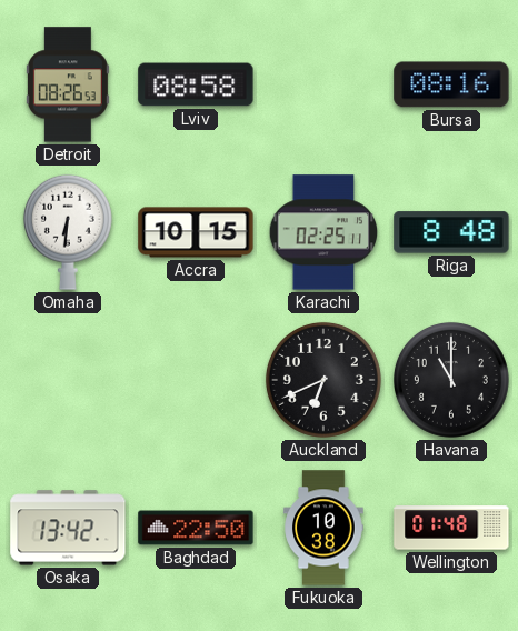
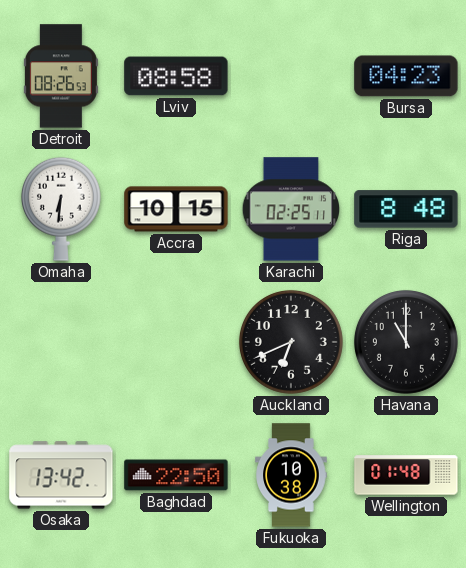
Bursa: 08:16 -> 04:23
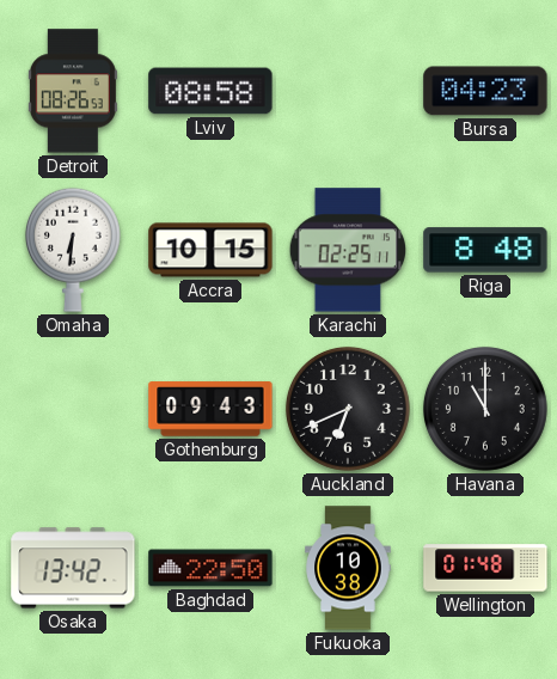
Gothenburg: none -> 09:43
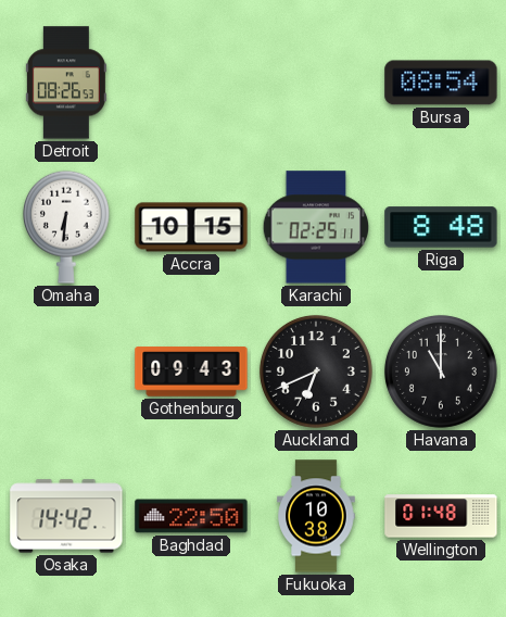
Lviv: 08:58 -> none
Bursa: 04:23 -> 08:54
Osaka: 13:42 -> 14:42
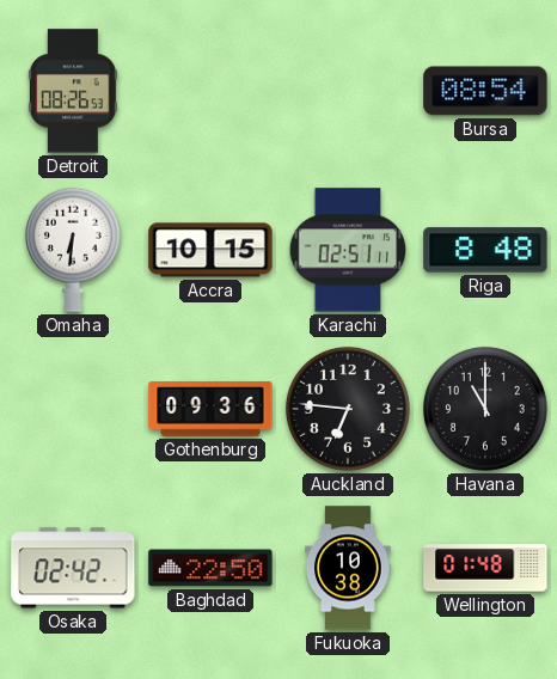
Karachi: 02:25 -> 02:51
Gothenburg: 09:43 -> 09:36
Auckland: 6:41 -> 6:46
Osaka: 14:42 -> 02:42
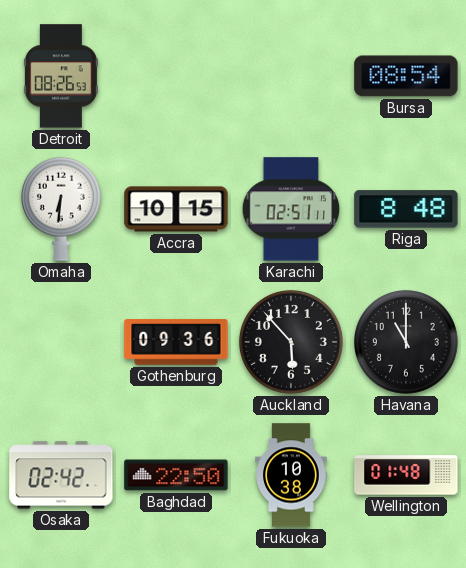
Auckland: 6:46 -> 5:53
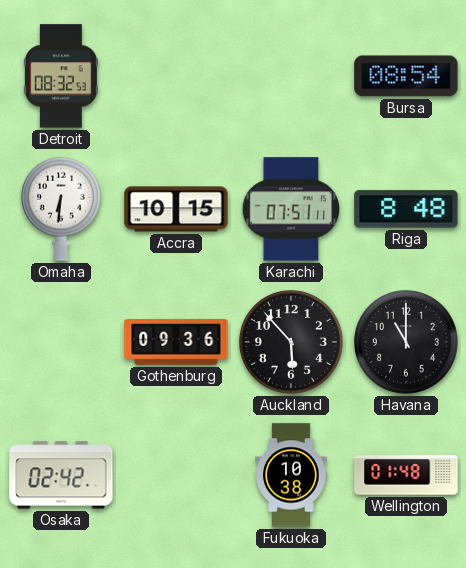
Detroit: 08:26 -> 08:32
Karachi: 02:51 -> 07:51
Baghdad: 22:50 -> none
